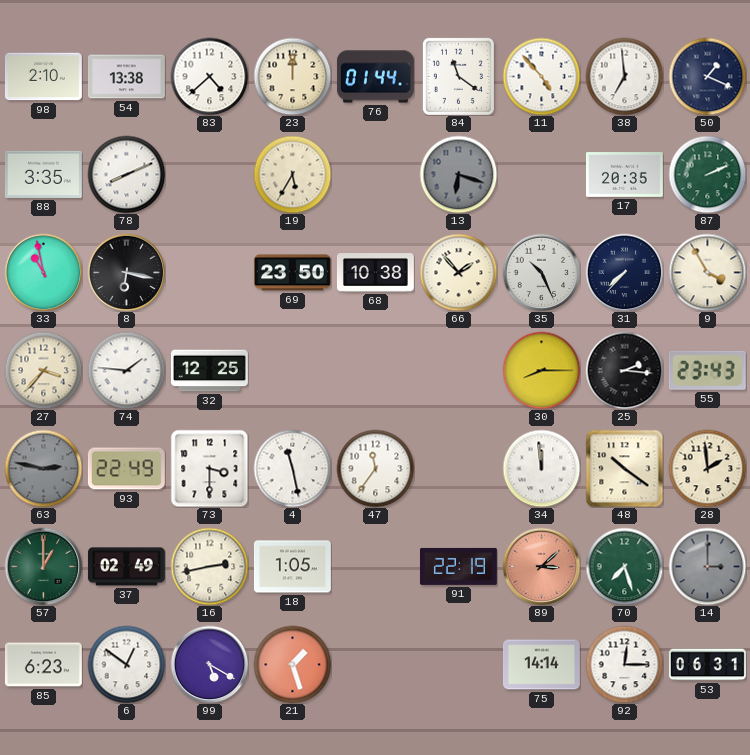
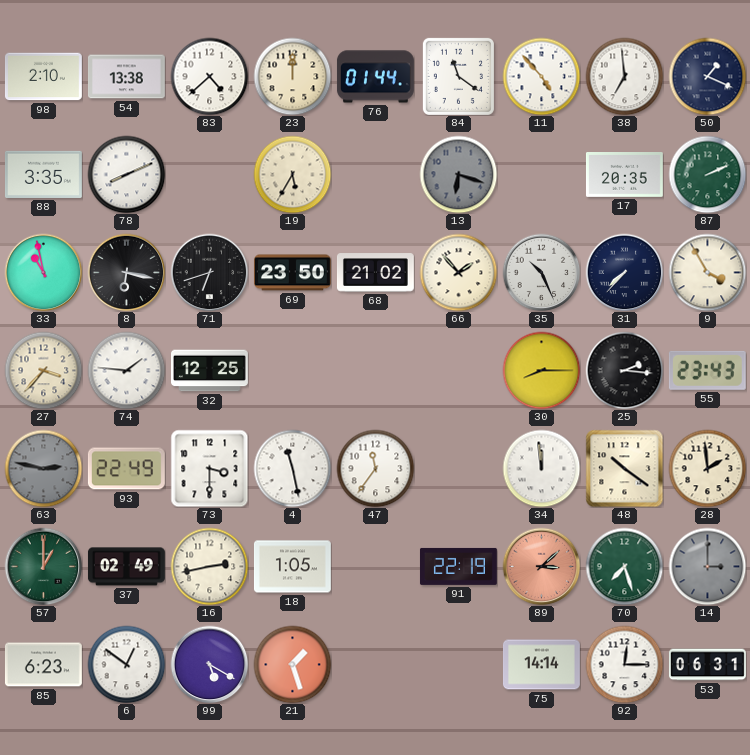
71: none -> 6:42
68: 10:38 -> 21:02
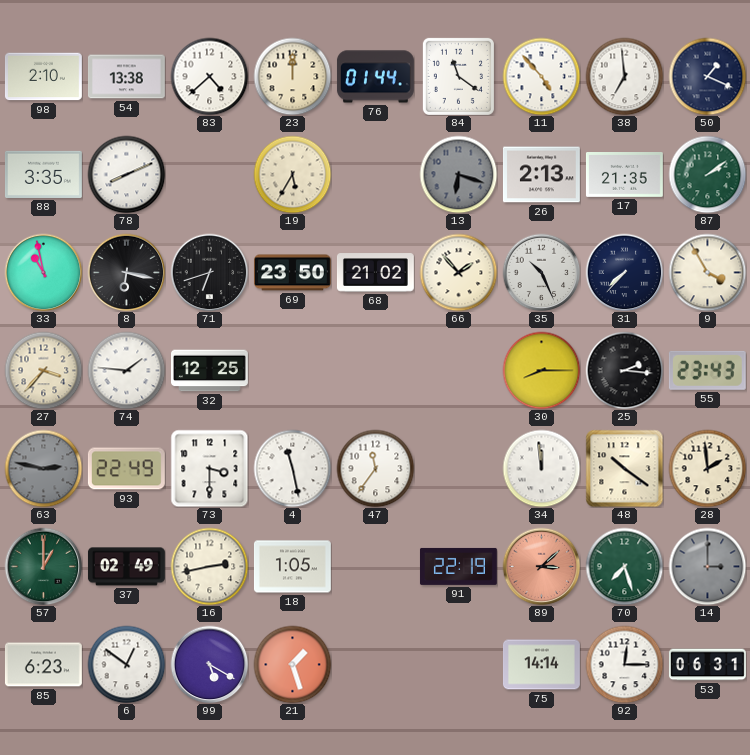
26: none -> 2:13
17: 20:35 -> 21:35
87: 2:11 -> 2:09
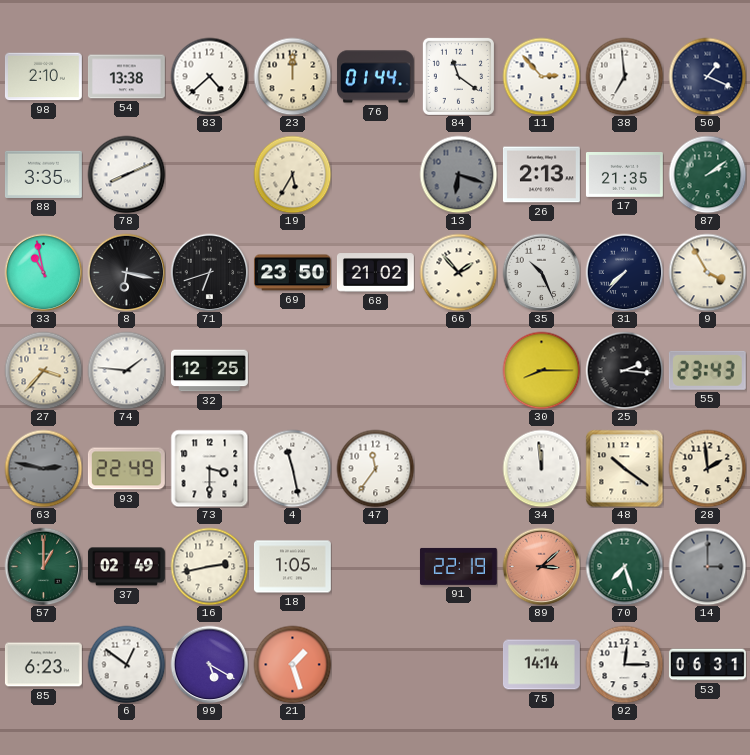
11: 4:53 -> 2:53
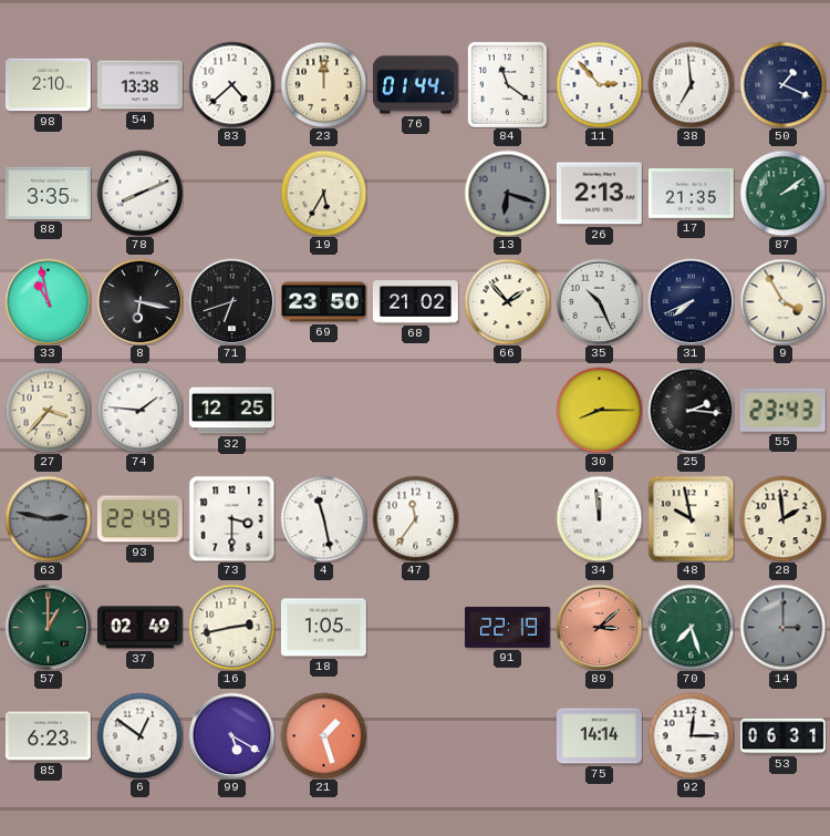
31: 7:37 -> 7:41
48: 10:21 -> 9:58
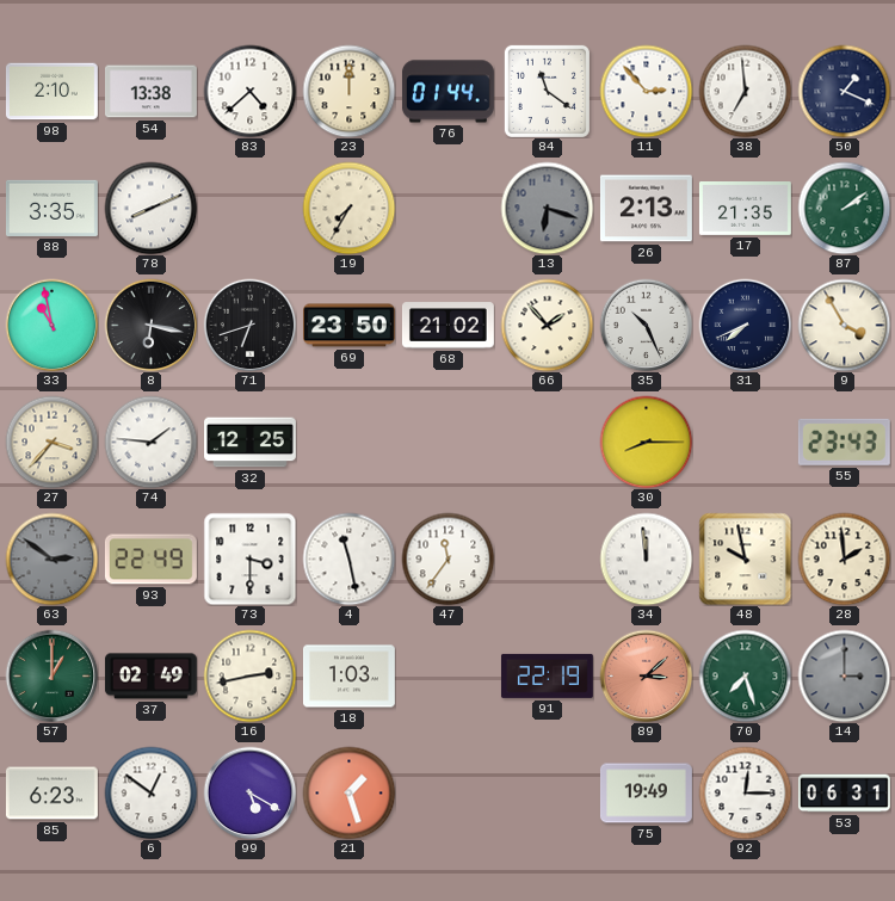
19: 5:35 -> 7:35
25: 2:16 -> none
63: 2:47 -> 2:51
18: 1:05 -> 1:03
75: 14:14 -> 19:49
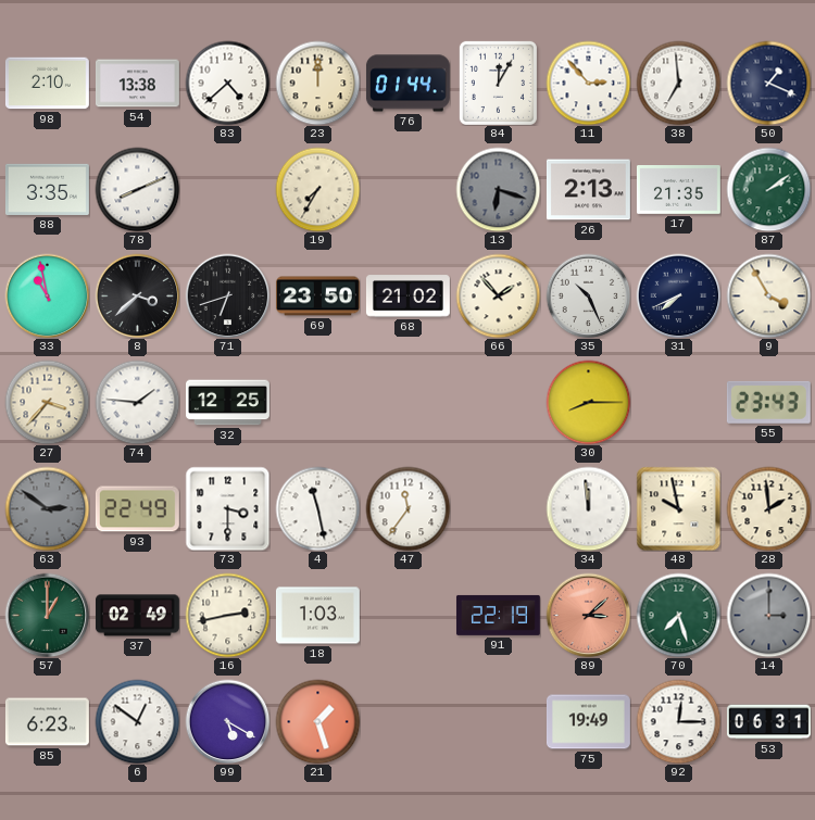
84: 11:21 -> 12:05
8: 6:17 -> 3:38
